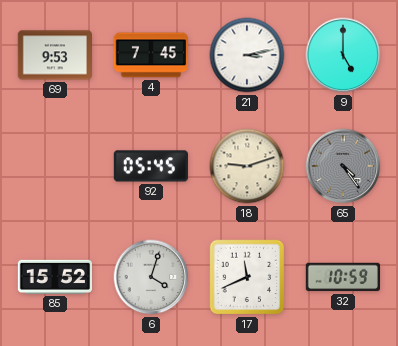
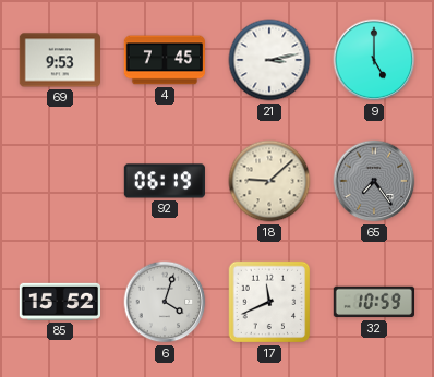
92: 05:45 -> 06:19
18: 9:12 -> 9:08
65: 4:24 -> 7:24
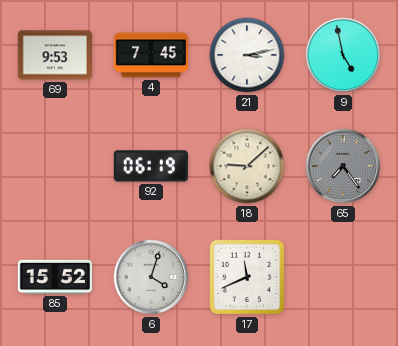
9: 5:00 -> 4:58
32: 10:59 -> none
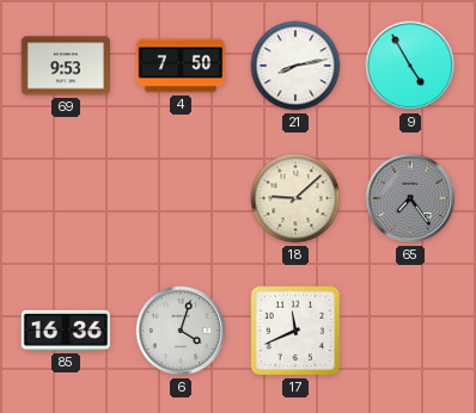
4: 7:45 -> 7:50
21: 3:13 -> 8:13
9: 4:58 -> 4:55
92: 06:19 -> none
85: 15:52 -> 16:36
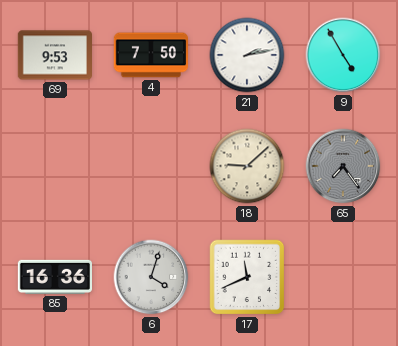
21: 8:13 -> 2:13
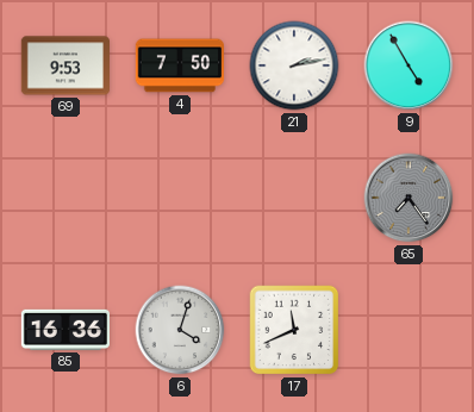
18: 9:08 -> none
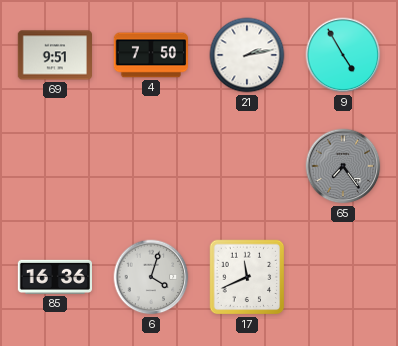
69: 9:53 -> 9:51
